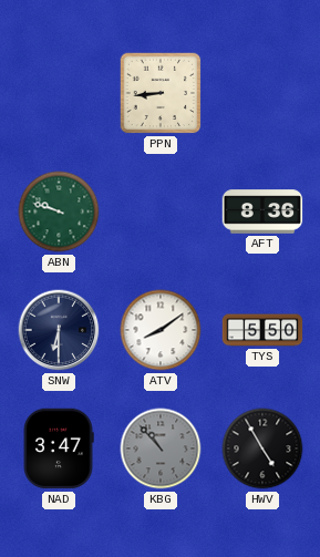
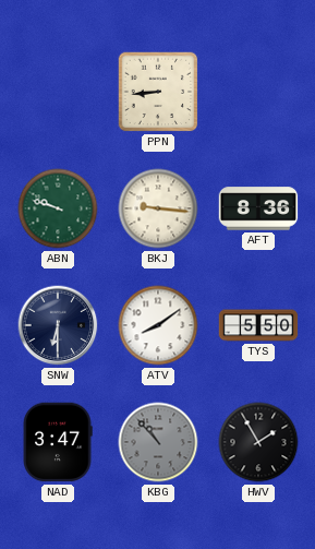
BKJ: none -> 9:16
HWV: 4:55 -> 1:55
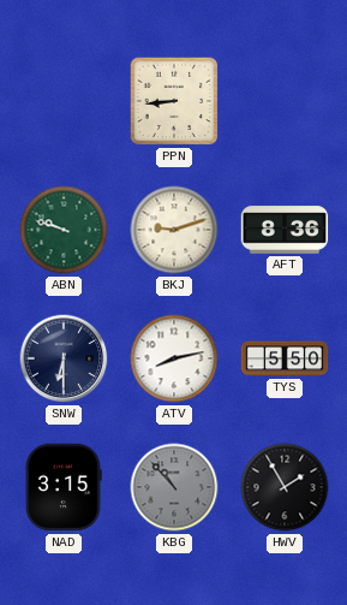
BKJ: 9:16 -> 9:12
ATV: 8:09 -> 8:13
NAD: 3:47 -> 3:15
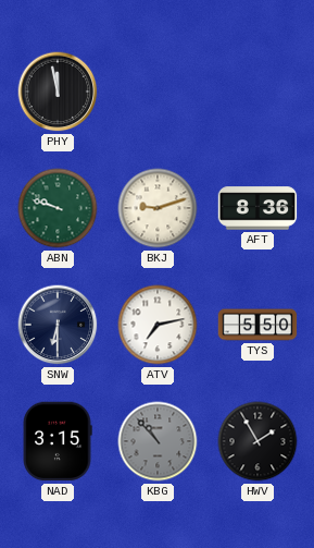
PHY: none -> 11:58
PPN: 8:44 -> none
ATV: 8:13 -> 7:13
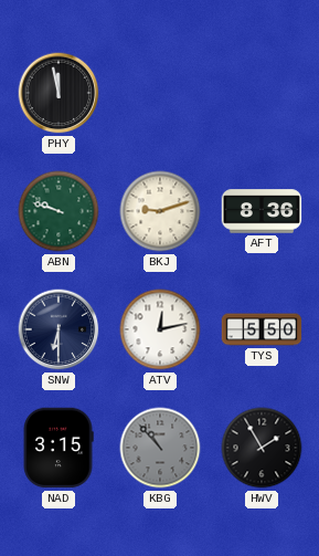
ATV: 7:13 -> 12:13
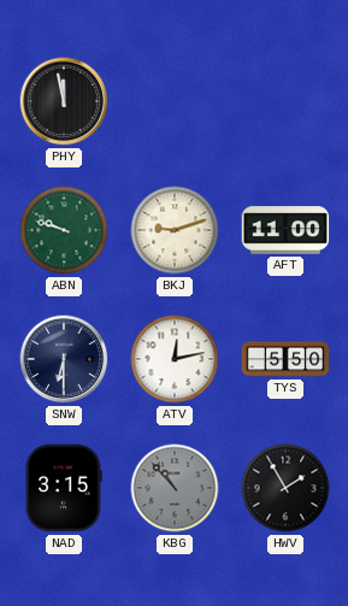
AFT: 8:36 -> 11:00
